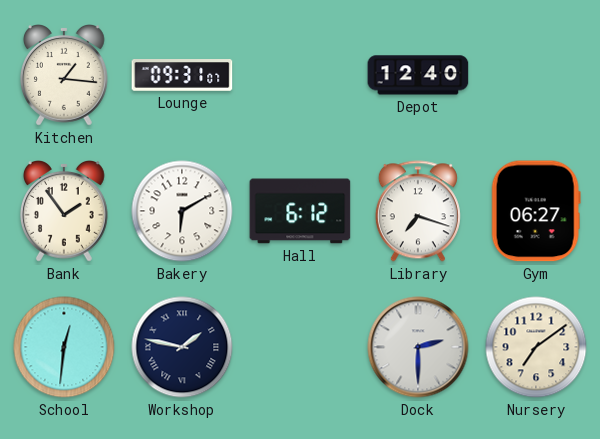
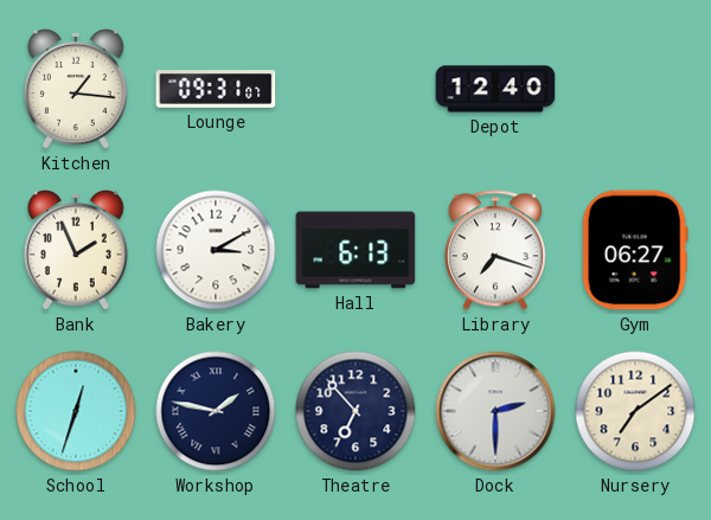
Bank: 1:54 -> 1:56
Bakery: 6:10 -> 3:10
Hall: 6:12 -> 6:13
School: 12:31 -> 12:33
Theatre: none -> 6:53
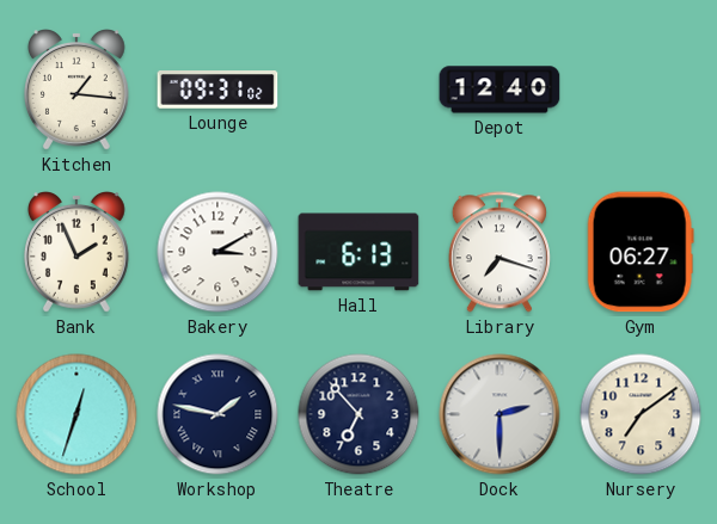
Lounge: 09:31:07 -> 09:31:02
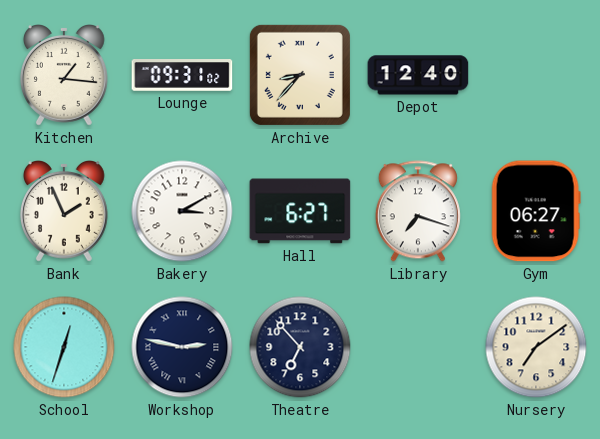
Archive: none -> 8:37
Hall: 6:13 -> 6:27
Workshop: 1:47 -> 2:47
Dock: 2:30 -> none
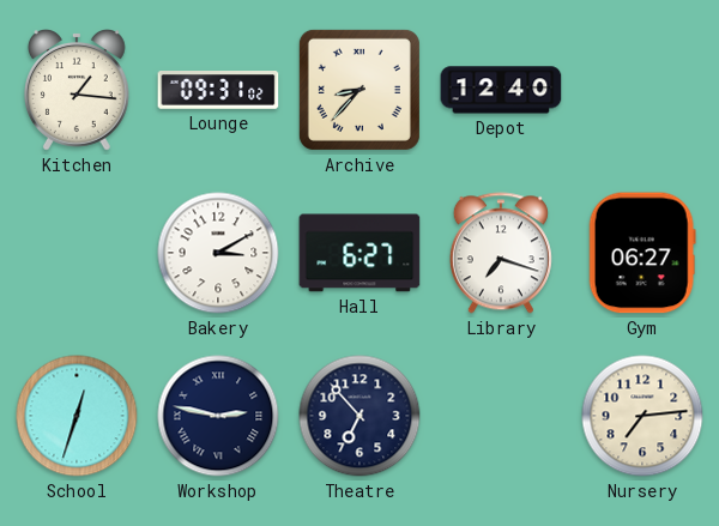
Bank: 1:56 -> none
Nursery: 7:09 -> 7:14
